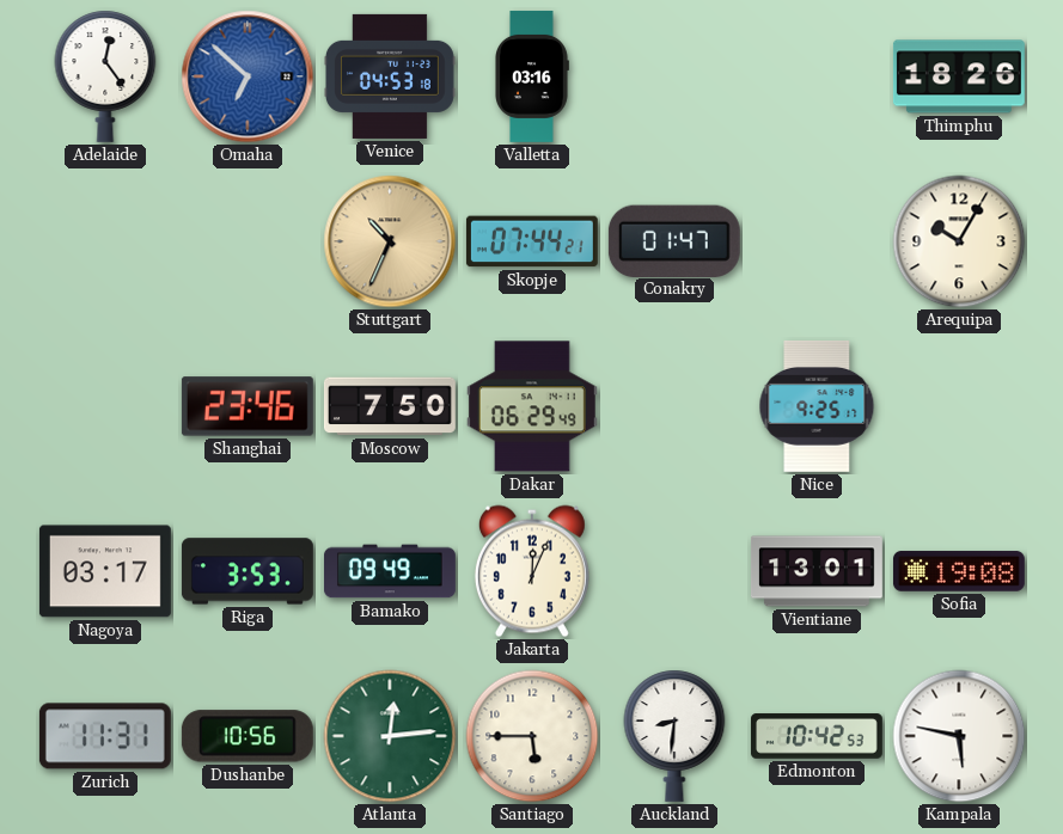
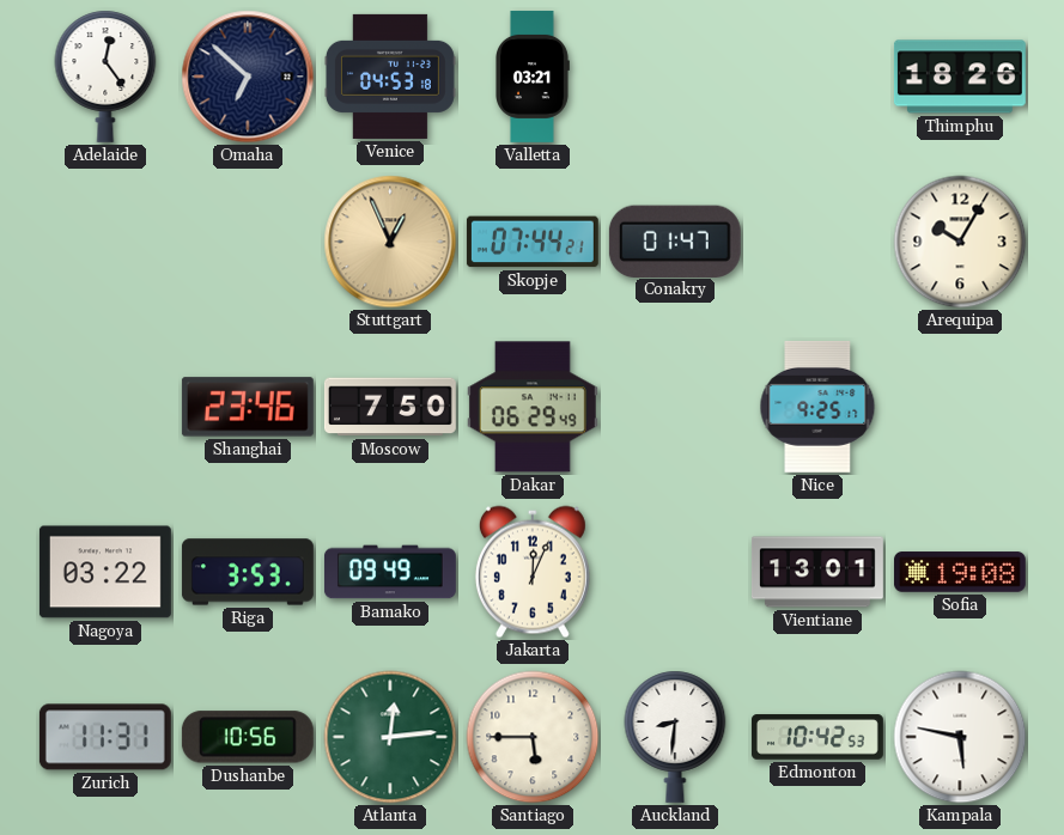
Omaha dial: blue -> navy
Valletta: 03:16 -> 03:21
Stuttgart: 10:34 -> 12:56
Nagoya: 03:17 -> 03:22
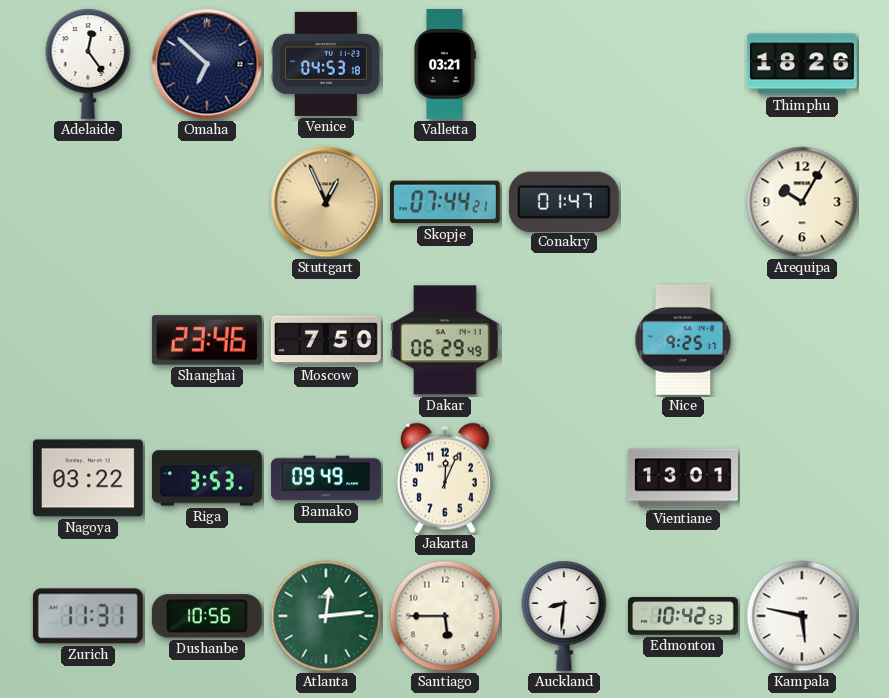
Sofia: 19:08 -> none
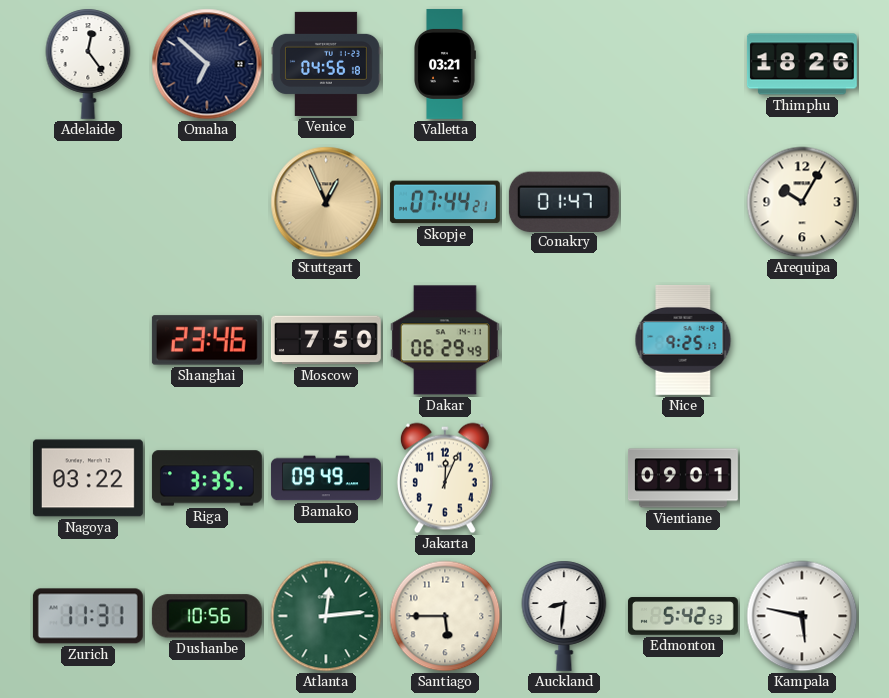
Venice: 04:53 -> 04:56
Riga: 3:53 -> 3:35
Vientiane: 13:01 -> 09:01
Edmonton: 10:42 -> 5:42
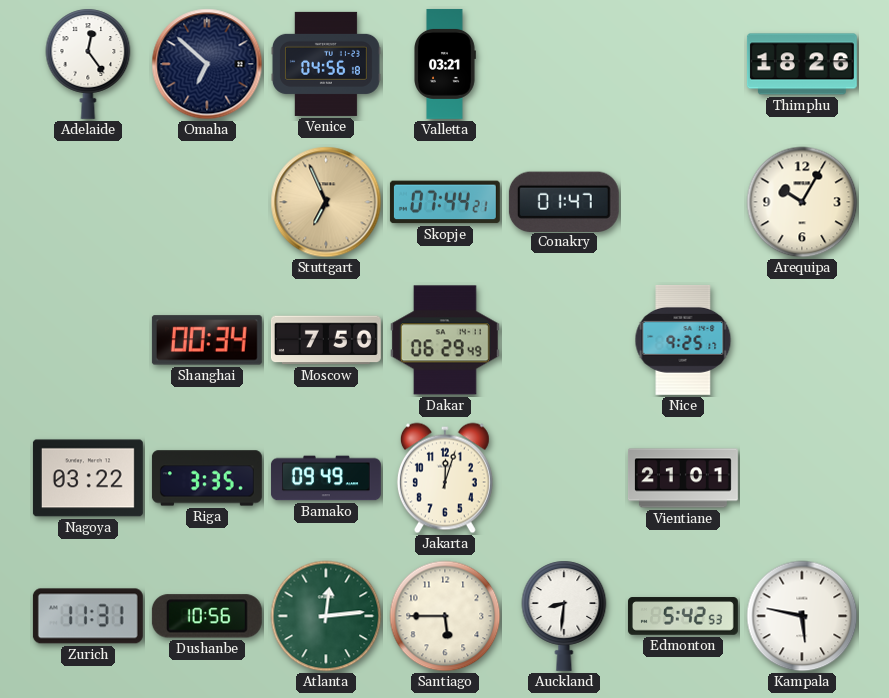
Stuttgart: 12:56 -> 6:56
Shanghai: 23:46 -> 00:34
Jakarta: 12:04 -> 12:03
Vientiane: 09:01 -> 21:01
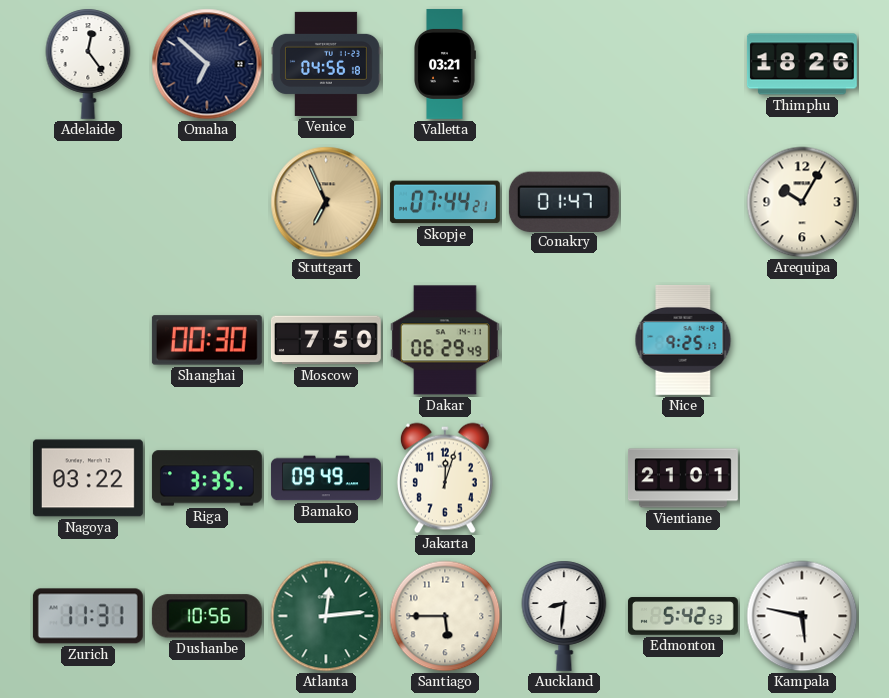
Shanghai: 00:34 -> 00:30
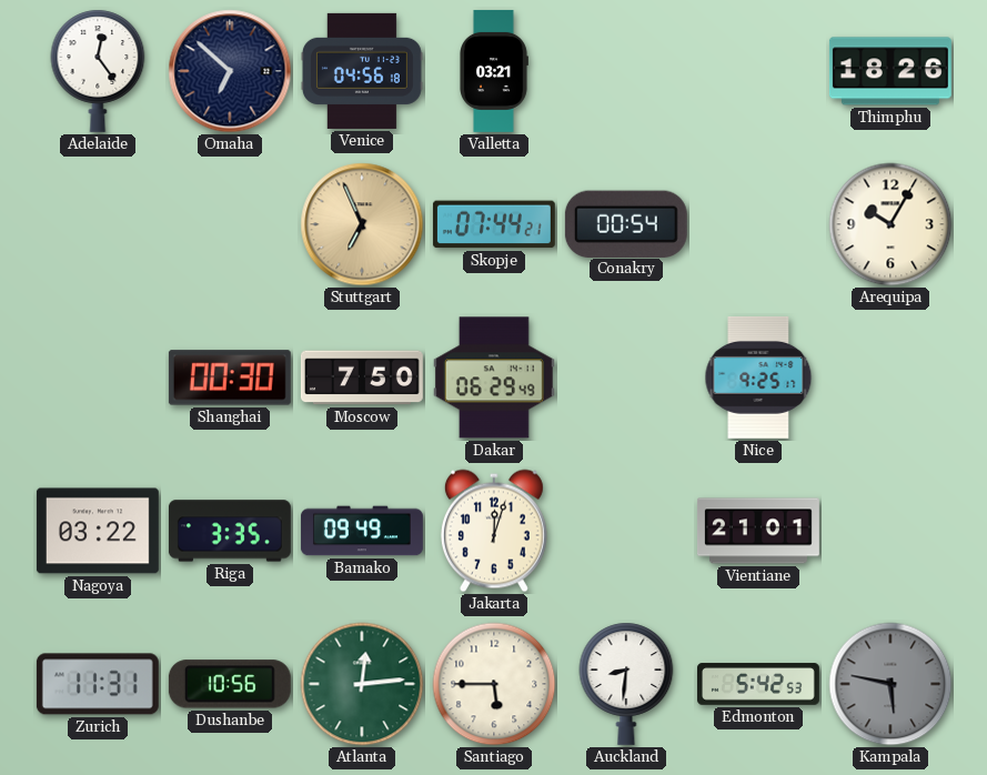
Conakry: 01:47 -> 00:54
Kampala dial: white -> grey
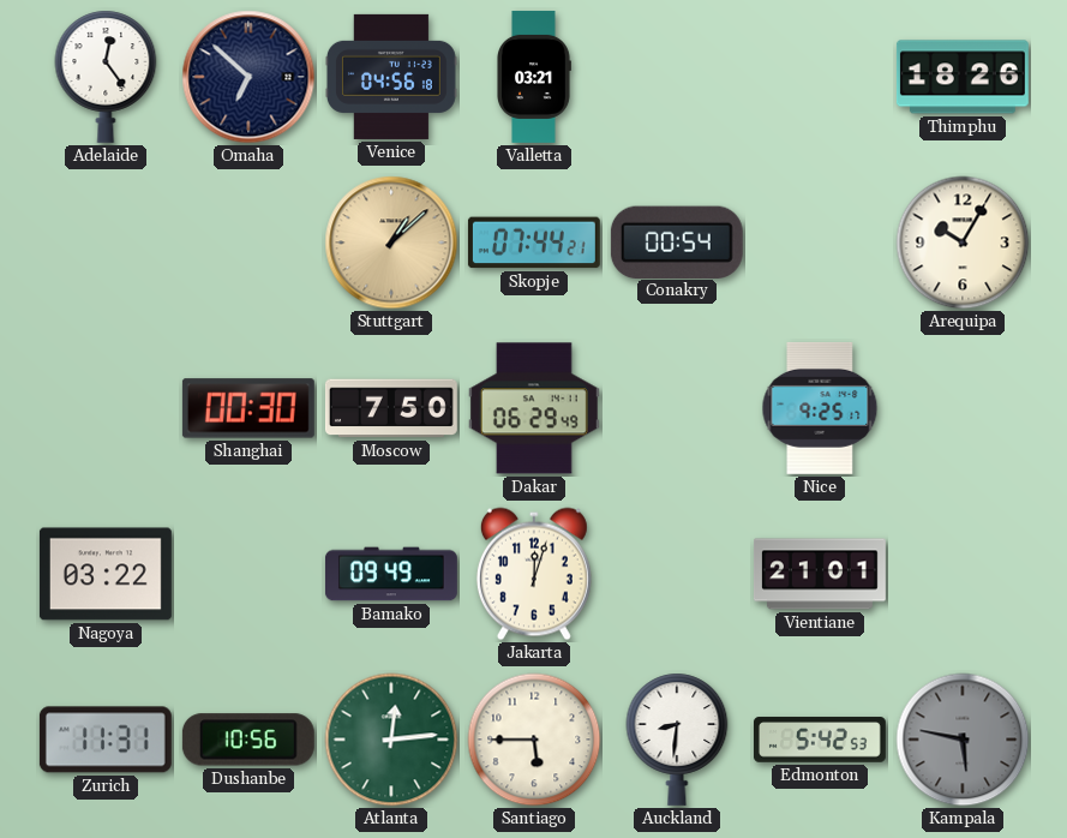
Stuttgart: 6:56 -> 1:08
Riga: 3:35 -> none
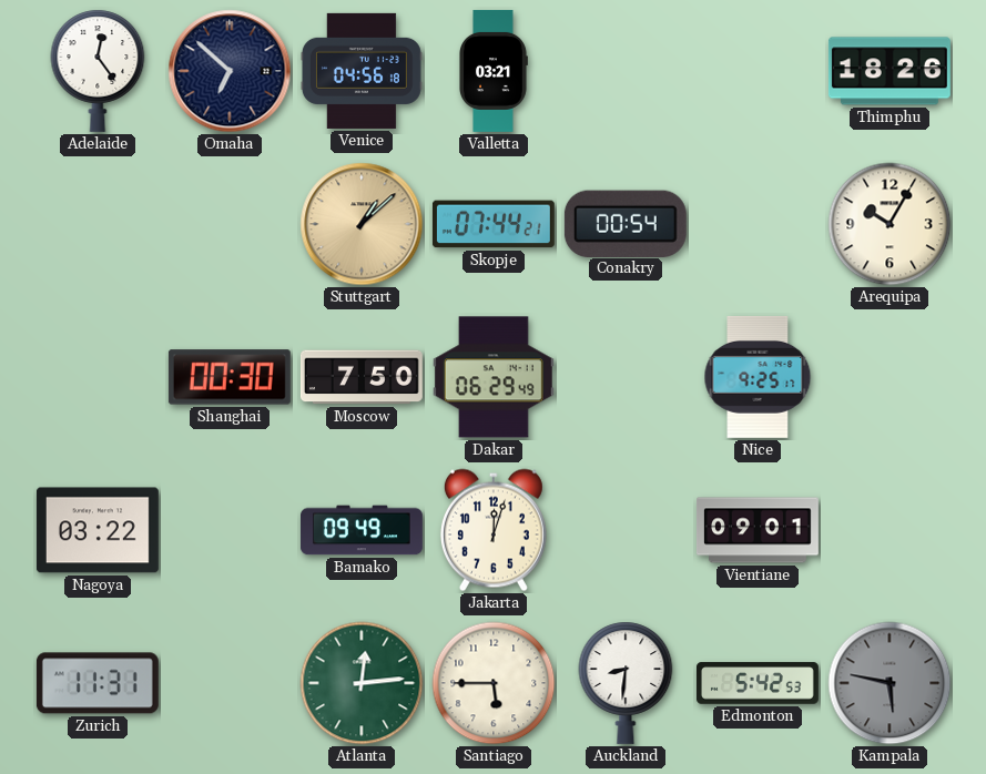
Vientiane: 21:01 -> 09:01
Dushanbe: 10:56 -> none
